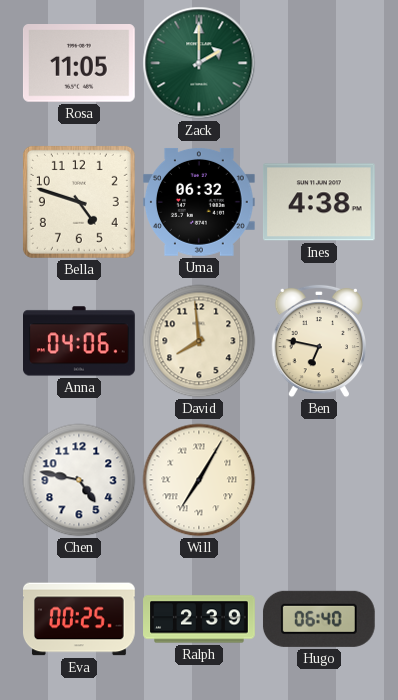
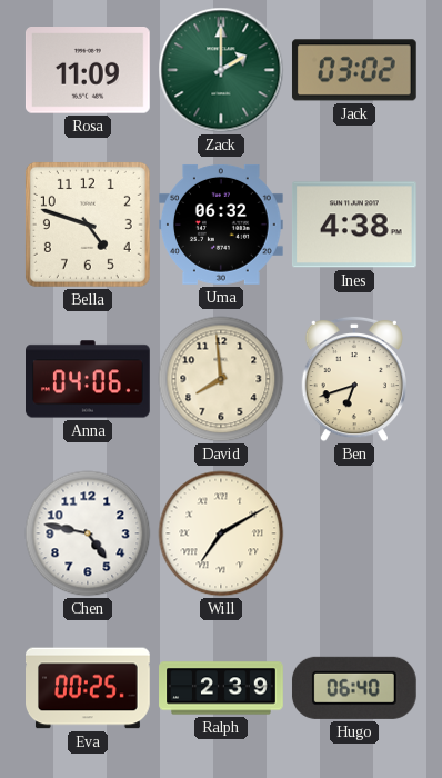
Rosa: 11:05 -> 11:09
Jack: none -> 03:02
Ben: 6:47 -> 6:42
Will: 7:05 -> 7:10
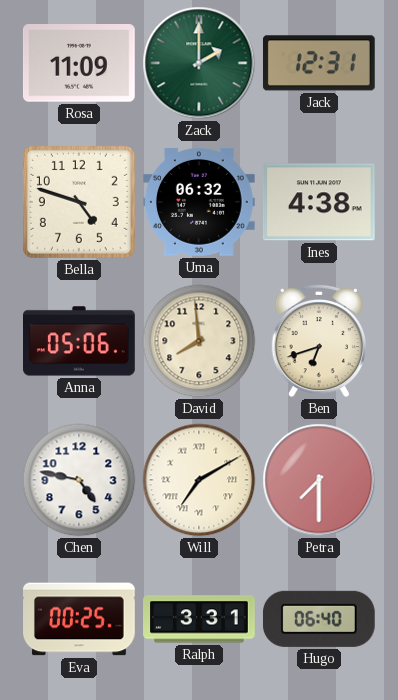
Jack: 03:02 -> 12:31
Anna: 04:06 -> 05:06
Petra: none -> 7:30
Ralph: 2:39 -> 3:31
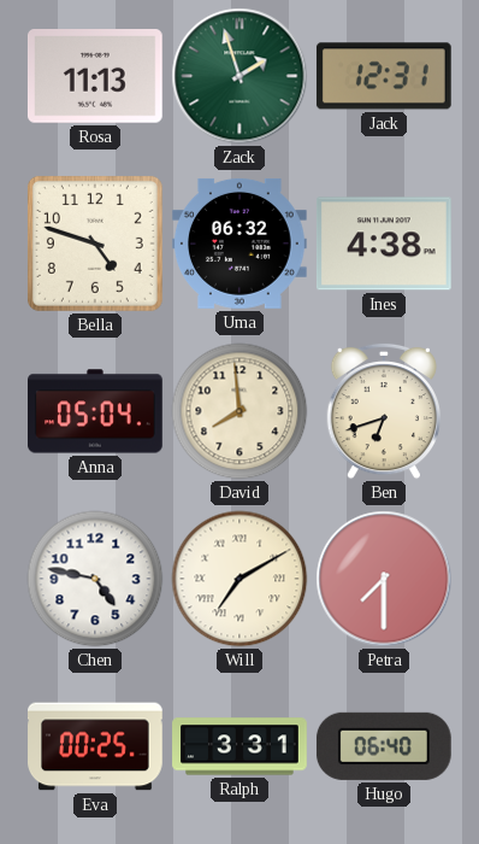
Rosa: 11:09 -> 11:13
Zack: 2:00 -> 1:57
Anna: 05:06 -> 05:04
